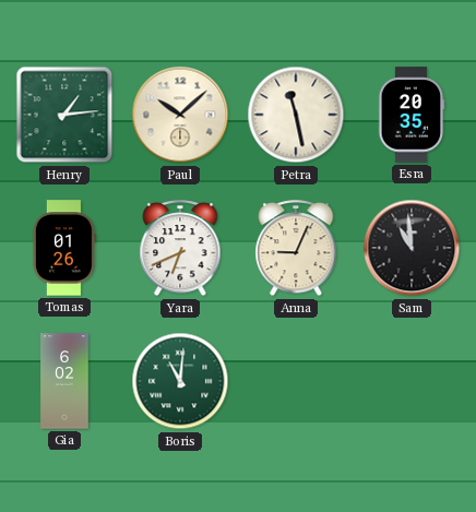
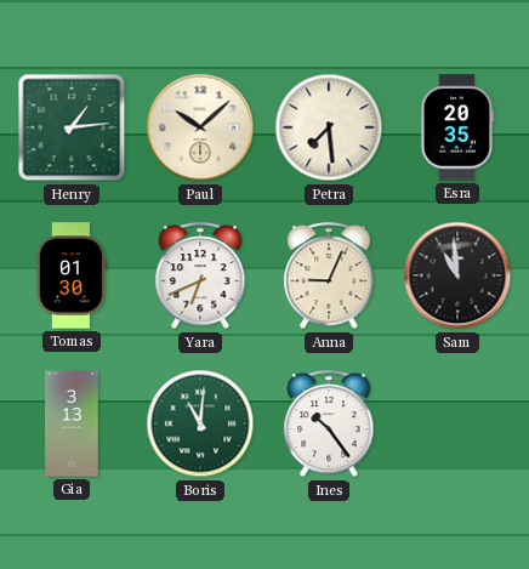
Petra: 11:28 -> 7:29
Tomas: 01:26 -> 01:30
Gia: 6:02 -> 3:13
Ines: none -> 10:24
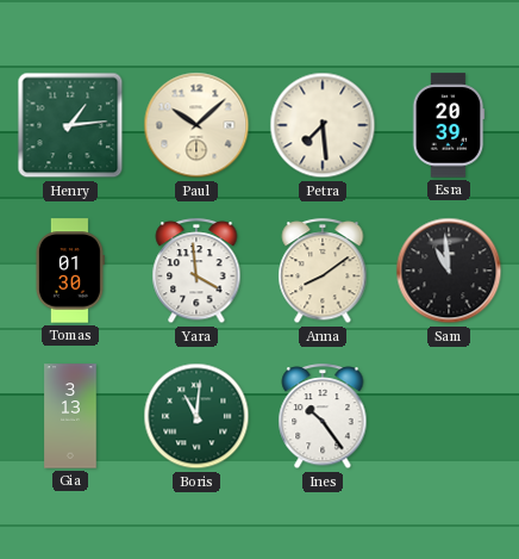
Esra: 20:35 -> 20:39
Yara: 6:41 -> 3:59
Anna: 9:04 -> 8:09
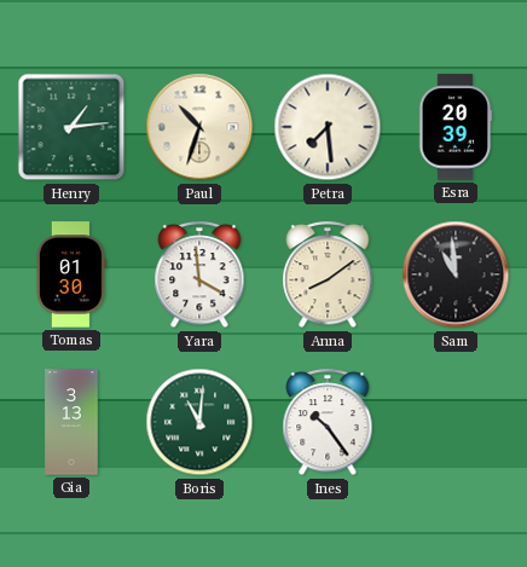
Paul: 10:08 -> 10:33
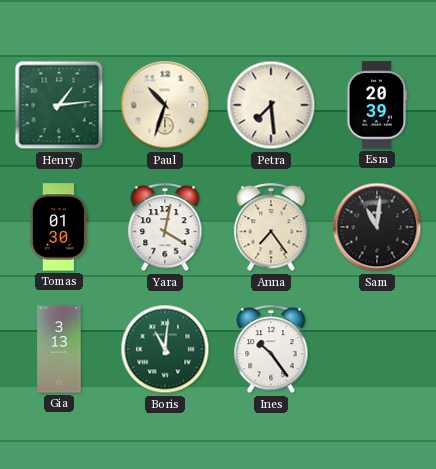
Yara: 3:59 -> 4:02
Anna: 8:09 -> 7:24
Sam: 10:59 -> 11:01
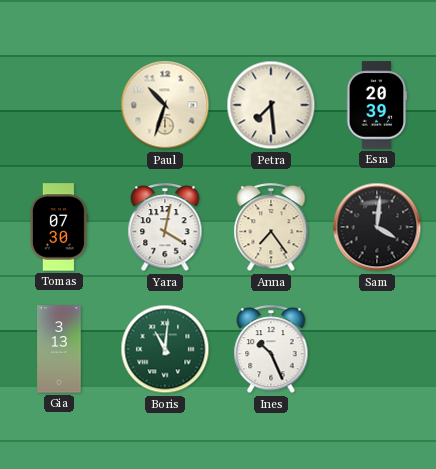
Henry: 1:14 -> none
Tomas: 01:30 -> 07:30
Sam: 11:01 -> 4:01
Ines: 10:24 -> 10:26
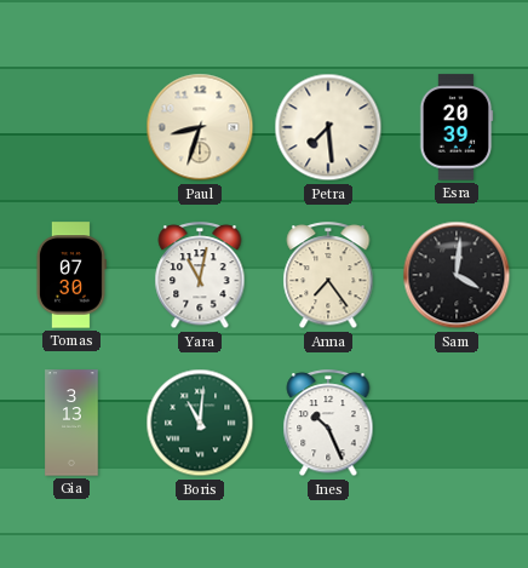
Paul: 10:33 -> 8:33
Yara: 4:02 -> 11:02
